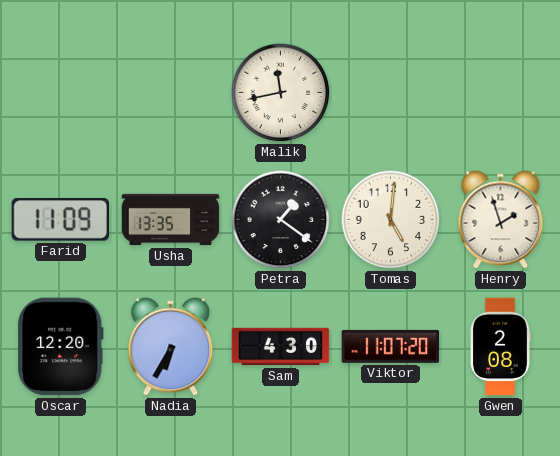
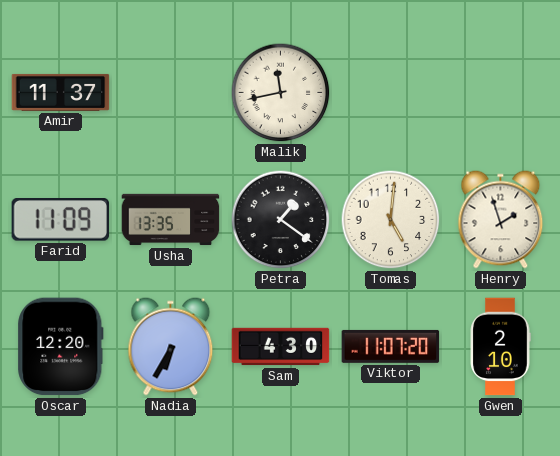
Amir: none -> 11:37
Gwen: 2:08 -> 2:10
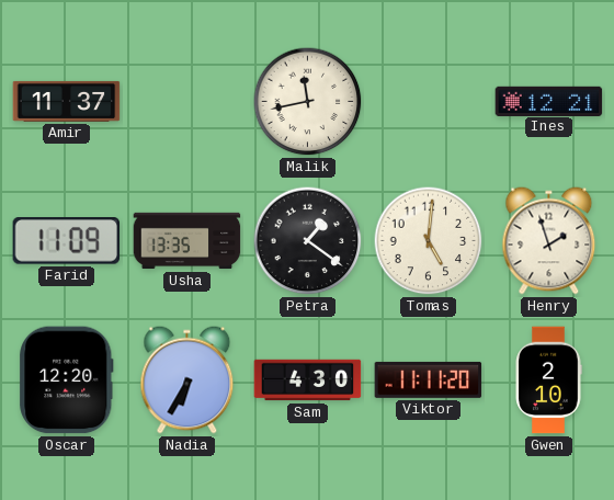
Ines: none -> 12:21
Viktor: 11:07 -> 11:11
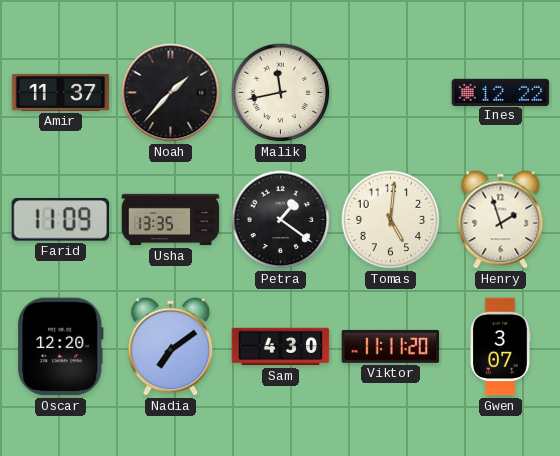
Noah: none -> 1:37
Ines: 12:21 -> 12:22
Nadia: 6:35 -> 7:09
Gwen: 2:10 -> 3:07
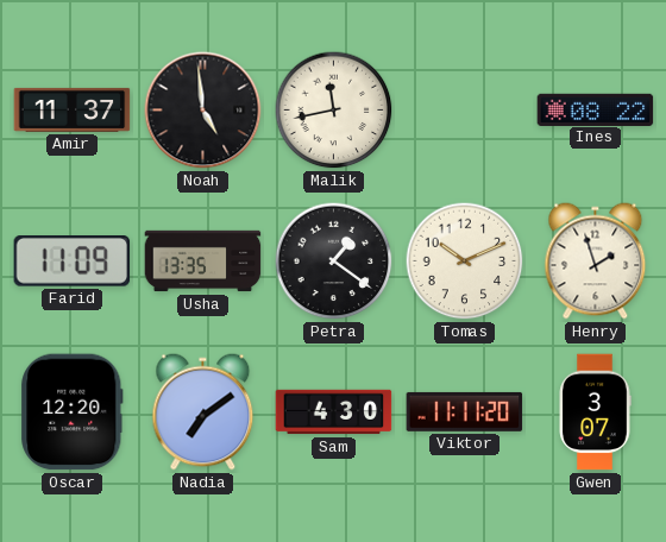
Noah: 1:37 -> 4:59
Ines: 12:22 -> 08:22
Tomas: 5:01 -> 10:11
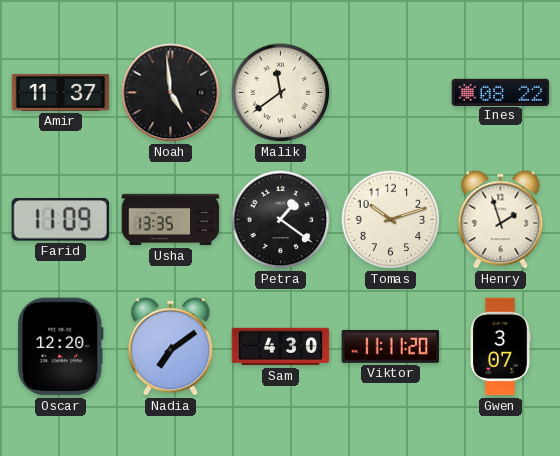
Malik: 11:43 -> 11:39
Tomas: 10:11 -> 10:12
